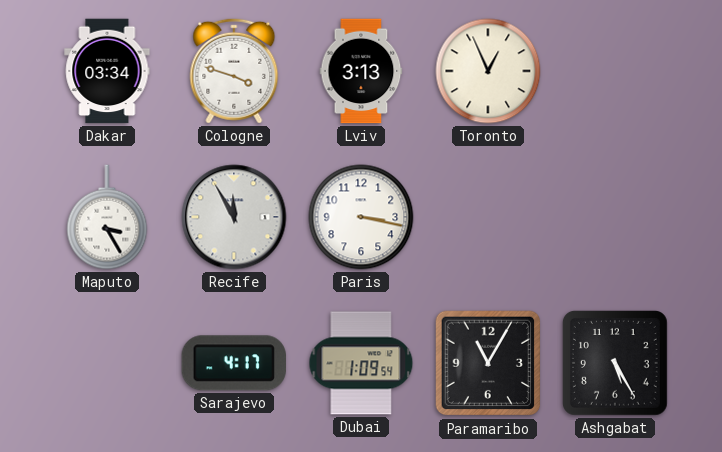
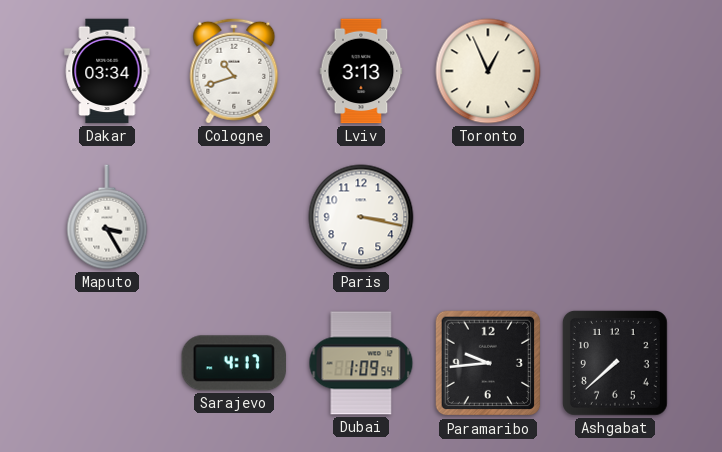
Cologne: 3:48 -> 10:42
Recife: 11:55 -> none
Paramaribo: 11:05 -> 9:44
Ashgabat: 5:25 -> 7:38
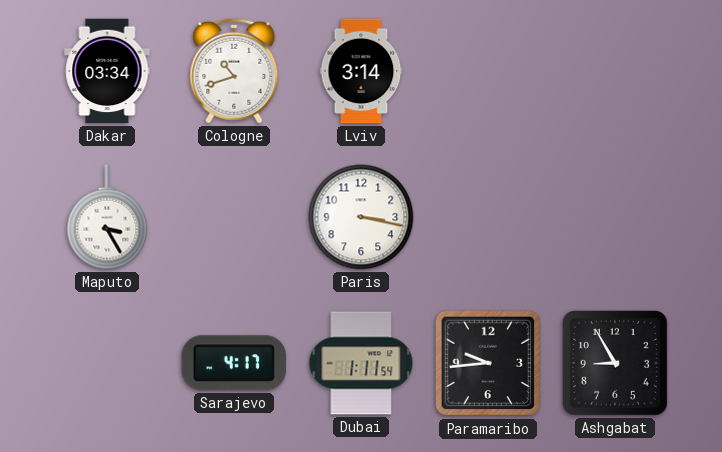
Lviv: 3:13 -> 3:14
Toronto: 12:56 -> none
Dubai: 1:09 -> 1:11
Ashgabat: 7:38 -> 8:55
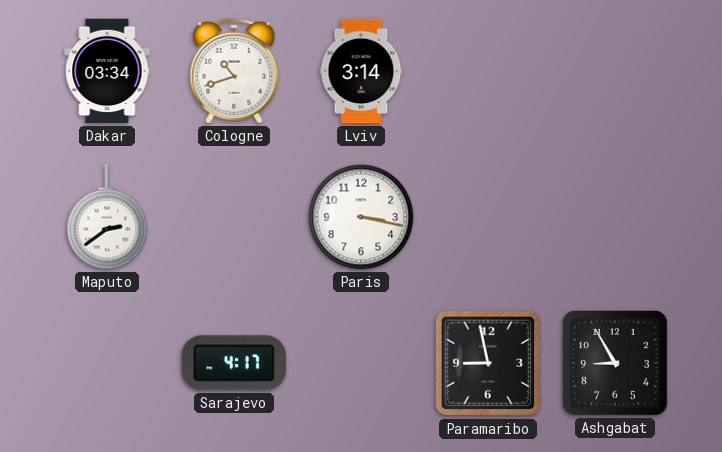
Maputo: 3:25 -> 2:39
Dubai: 1:11 -> none
Paramaribo: 9:44 -> 8:58
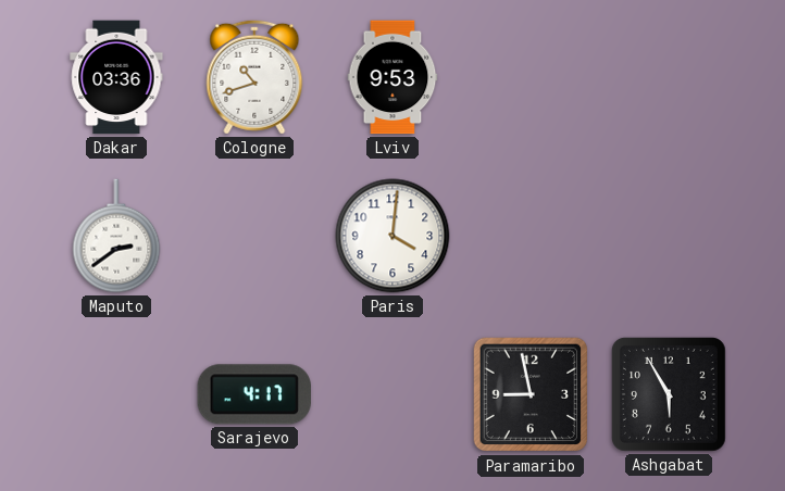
Dakar: 03:34 -> 03:36
Lviv: 3:14 -> 9:53
Paris: 3:17 -> 4:01
Ashgabat: 8:55 -> 5:55
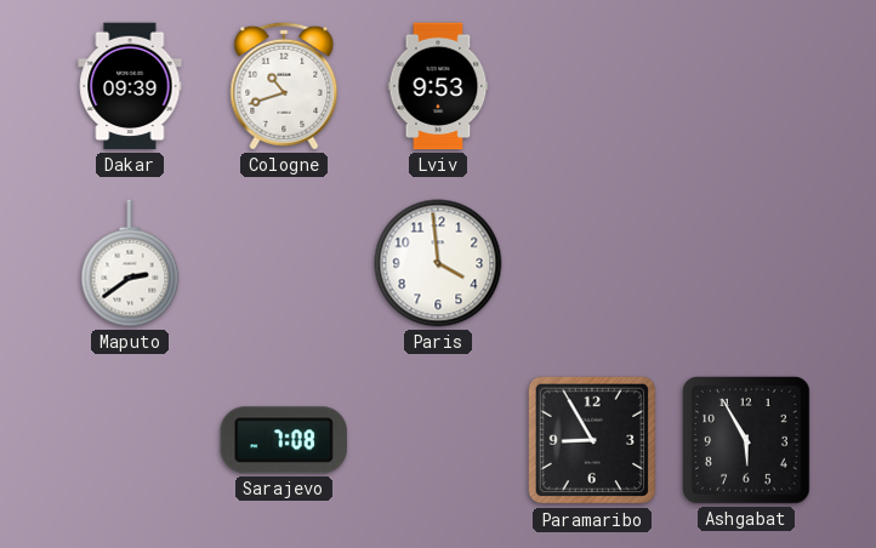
Dakar: 03:36 -> 09:39
Paris: 4:01 -> 3:59
Sarajevo: 4:17 -> 7:08
Paramaribo: 8:58 -> 8:55
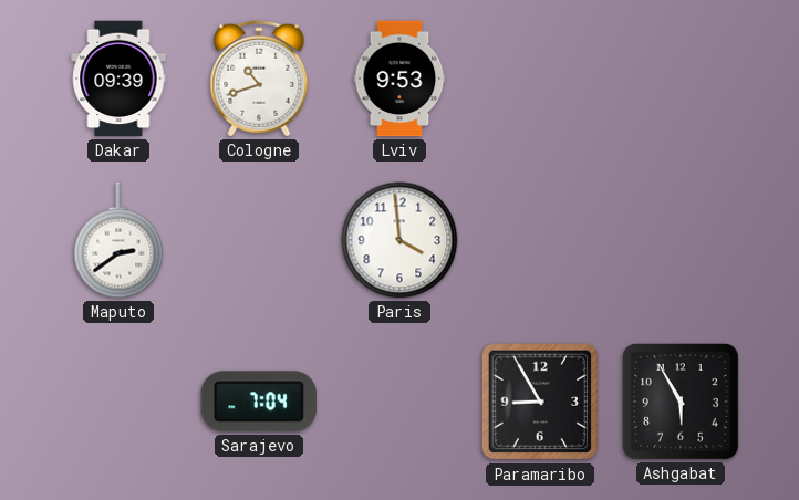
Sarajevo: 7:08 -> 7:04
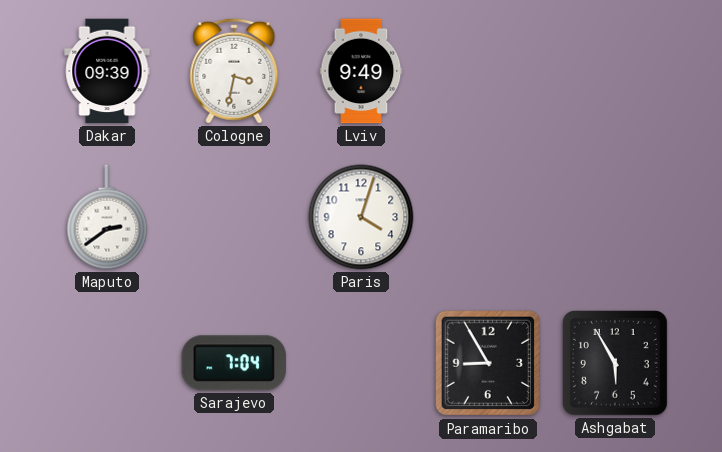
Cologne: 10:42 -> 3:32
Lviv: 9:53 -> 9:49
Paris: 3:59 -> 4:03
